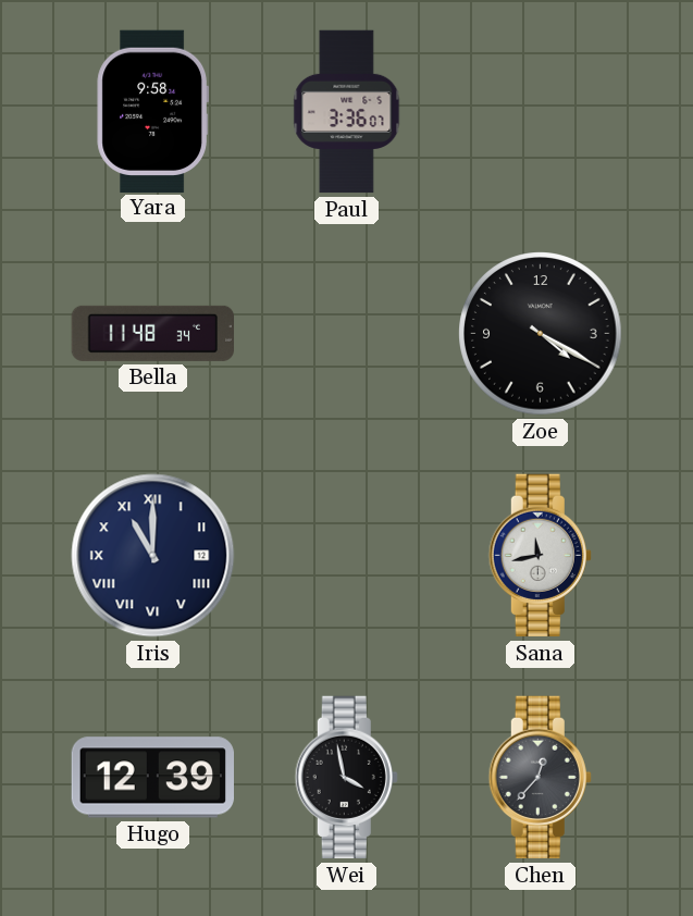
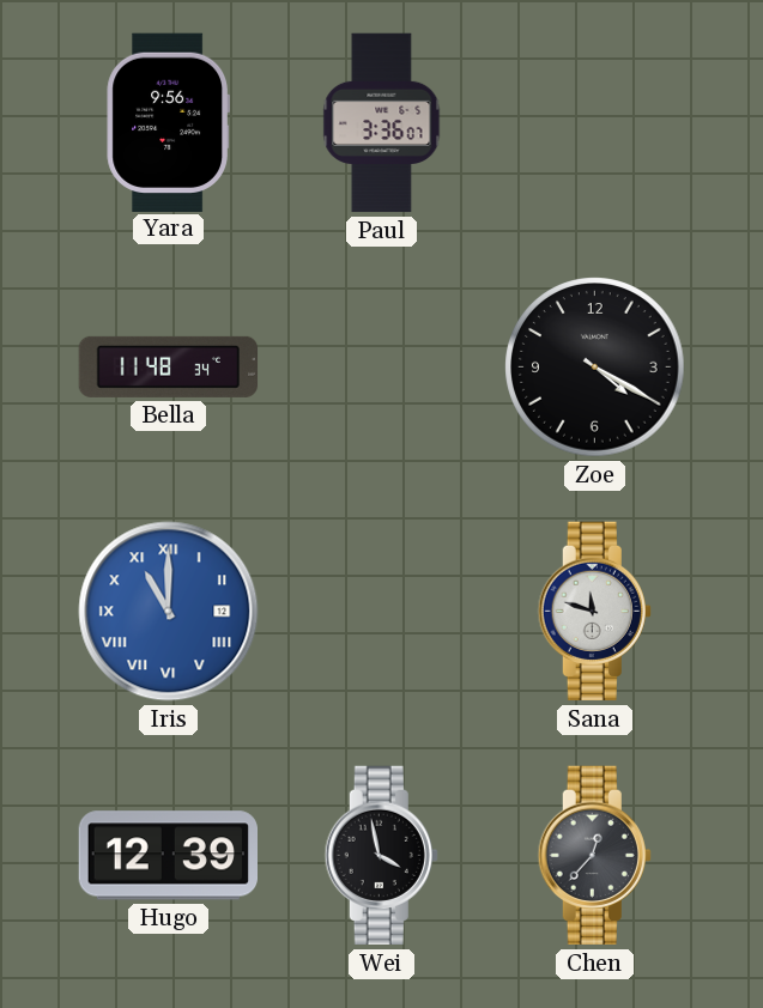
Yara: 9:58 -> 9:56
Iris dial: navy -> blue
Sana: 11:43 -> 11:48
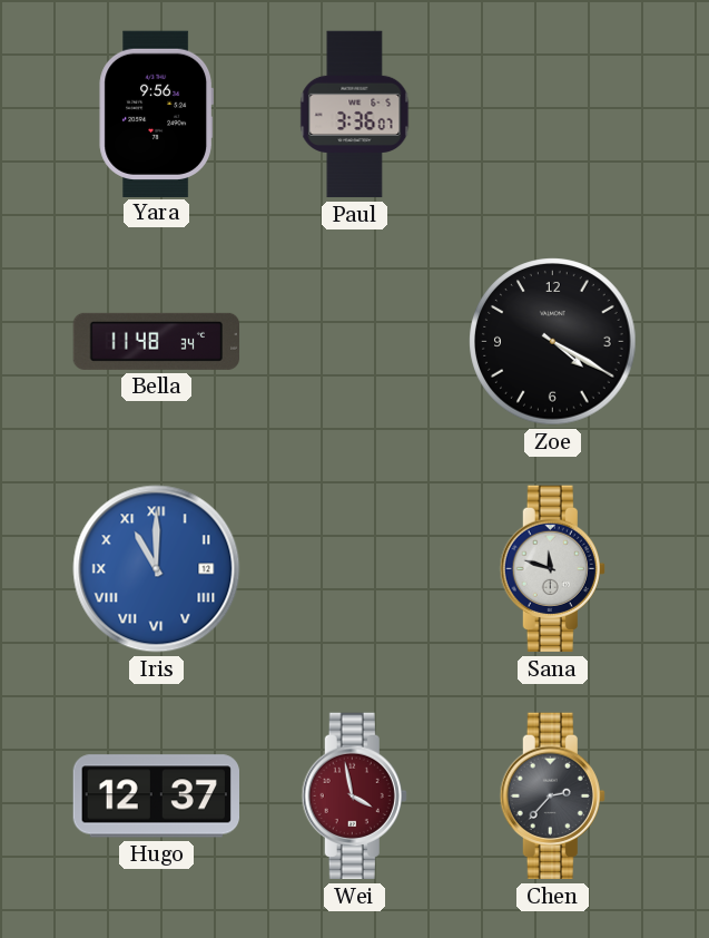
Hugo: 12:39 -> 12:37
Wei dial: black -> burgundy
Chen: 12:37 -> 2:37
